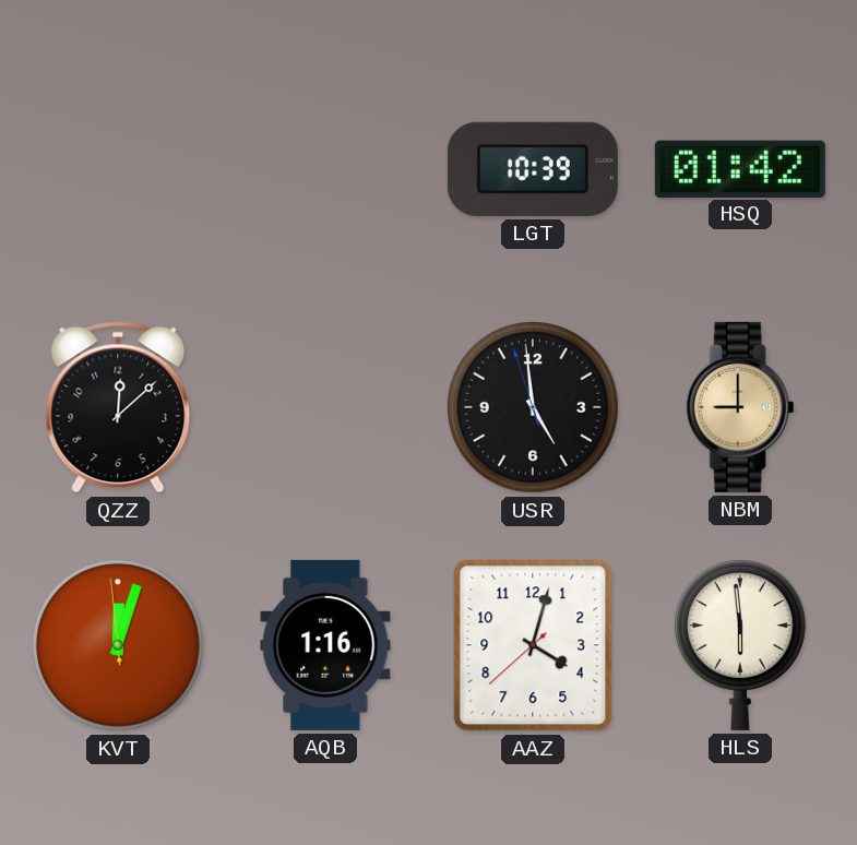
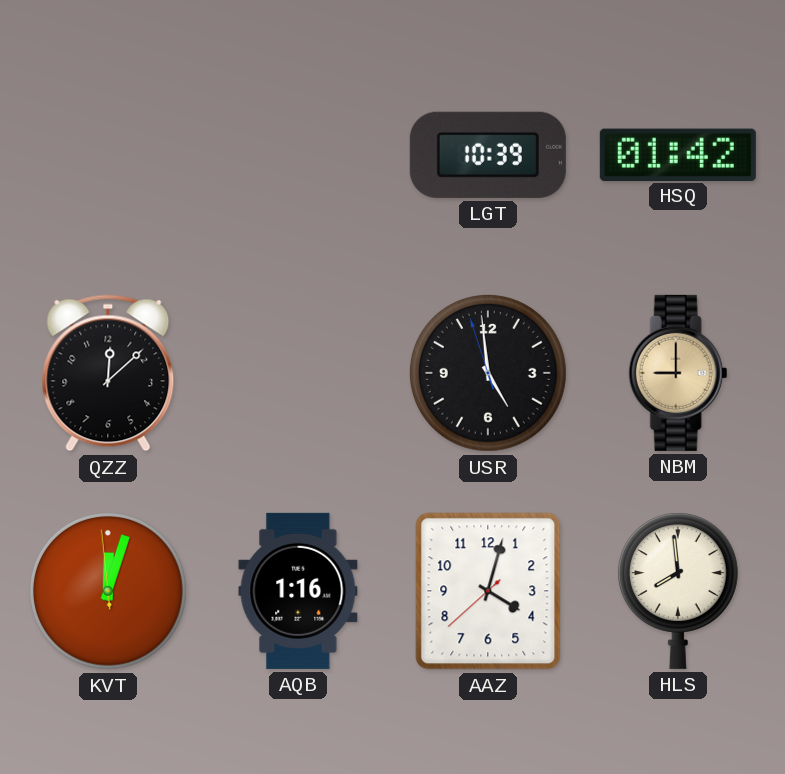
HLS: 5:59 -> 7:59
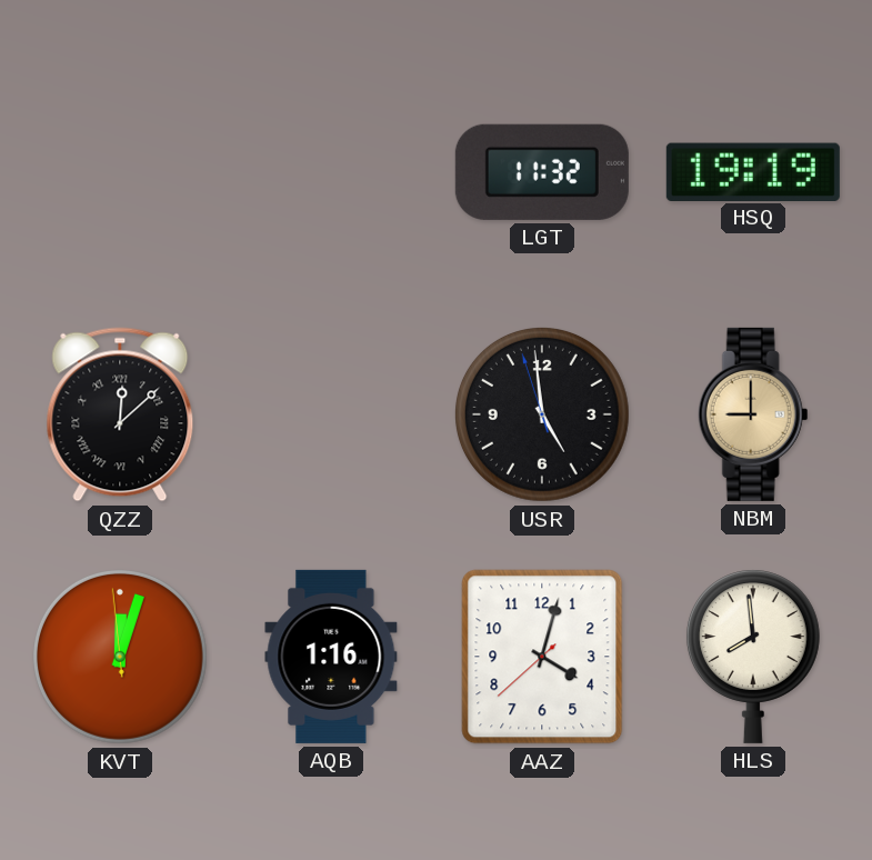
LGT: 10:39 -> 11:32
HSQ: 01:42 -> 19:19
QZZ numerals: Arabic -> Roman
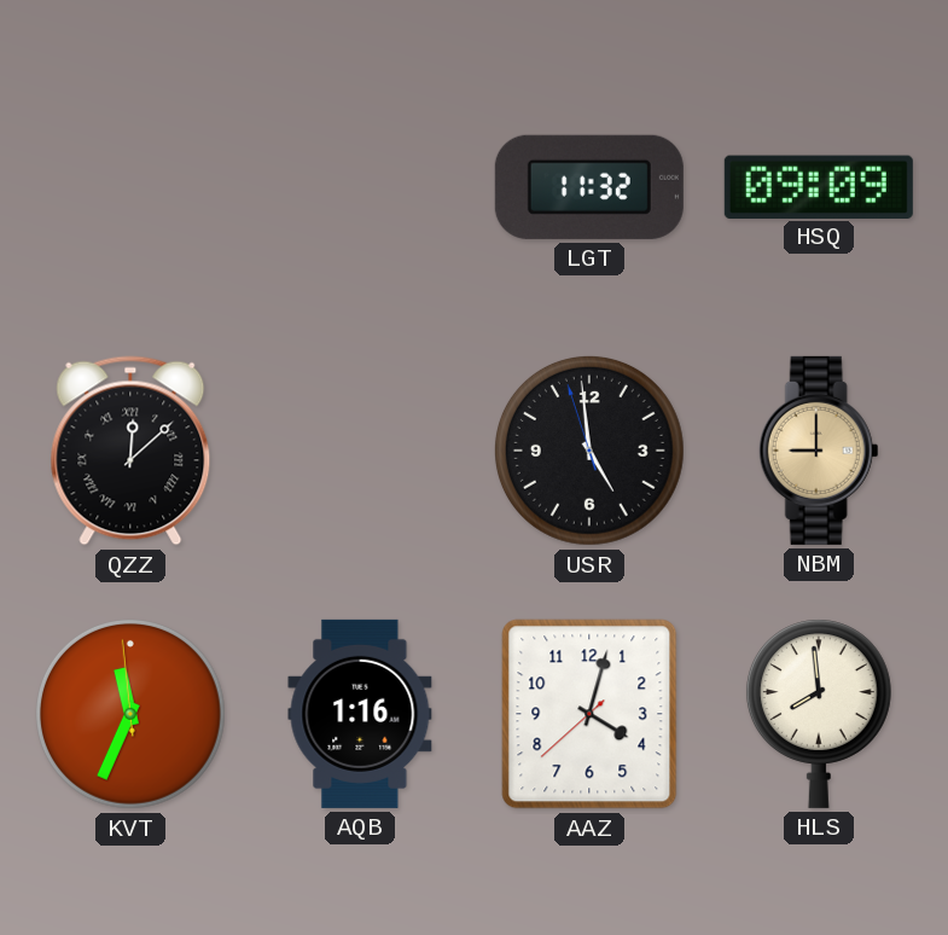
HSQ: 19:19 -> 09:09
KVT: 12:02 -> 11:33
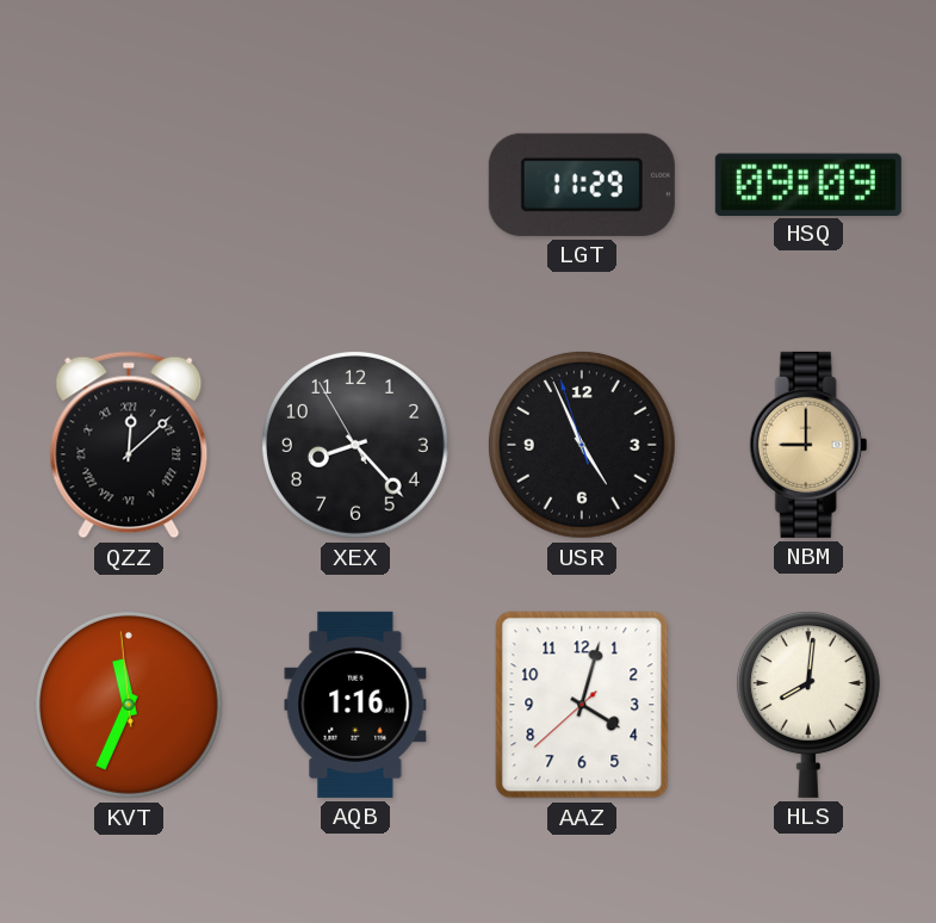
LGT: 11:32 -> 11:29
XEX: none -> 8:22
USR: 4:58 -> 4:55
HLS: 7:59 -> 8:01
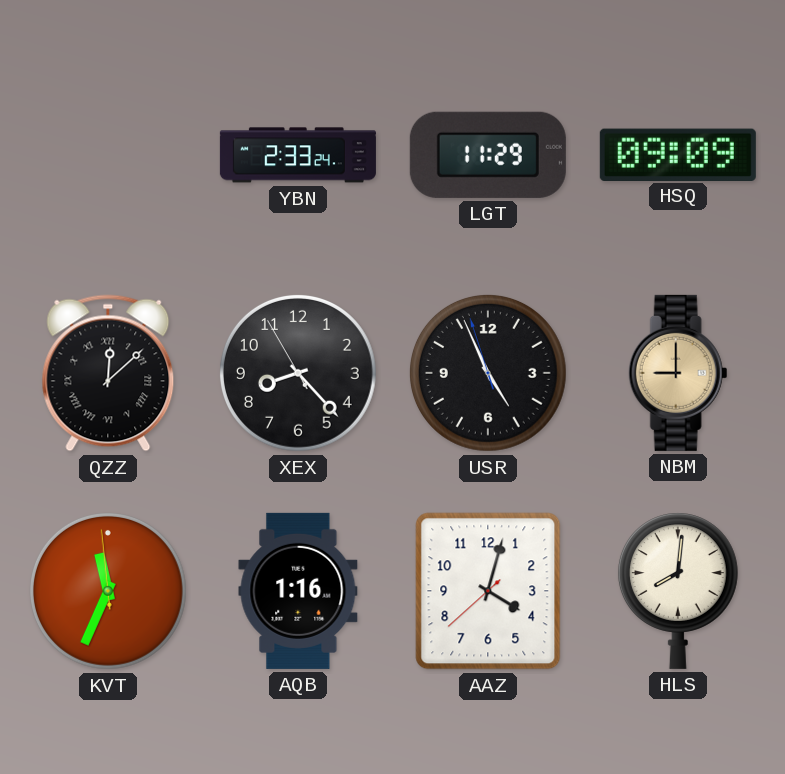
YBN: none -> 2:33
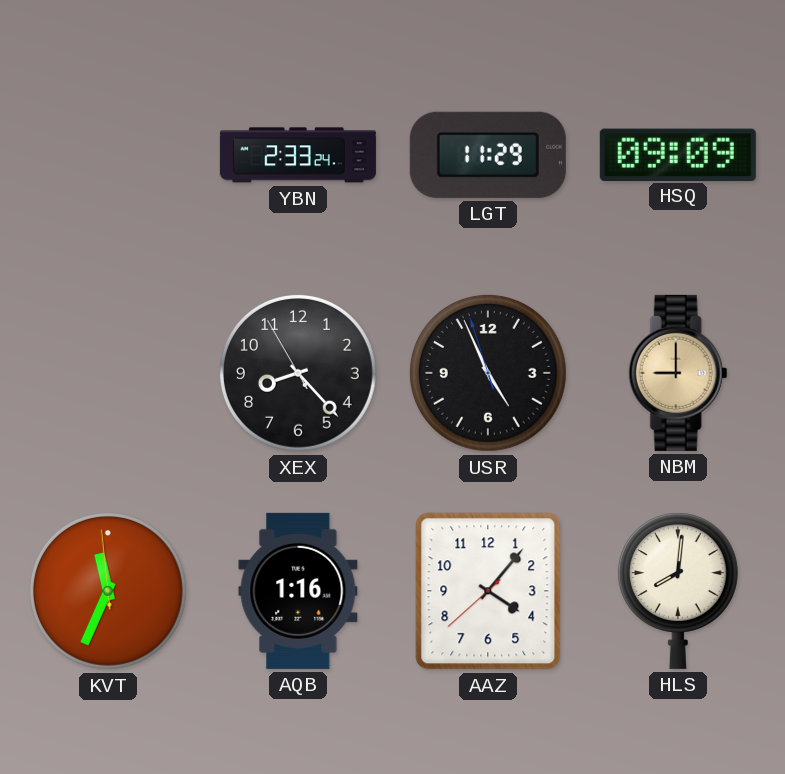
QZZ: 12:08 -> none
AAZ: 4:02 -> 4:06
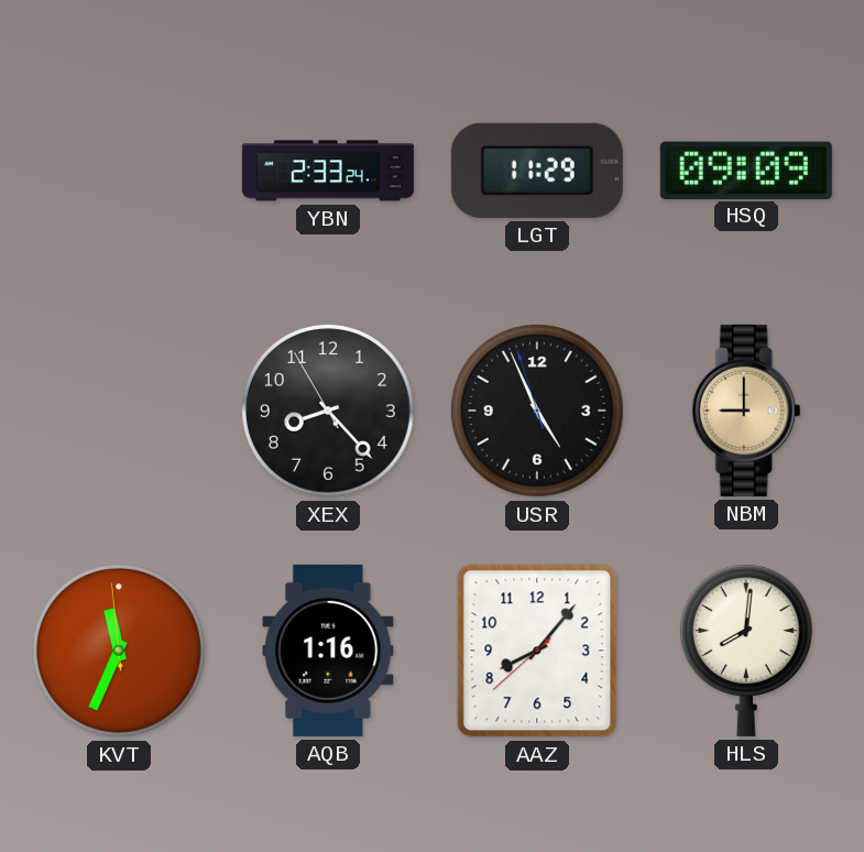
AAZ: 4:06 -> 8:06
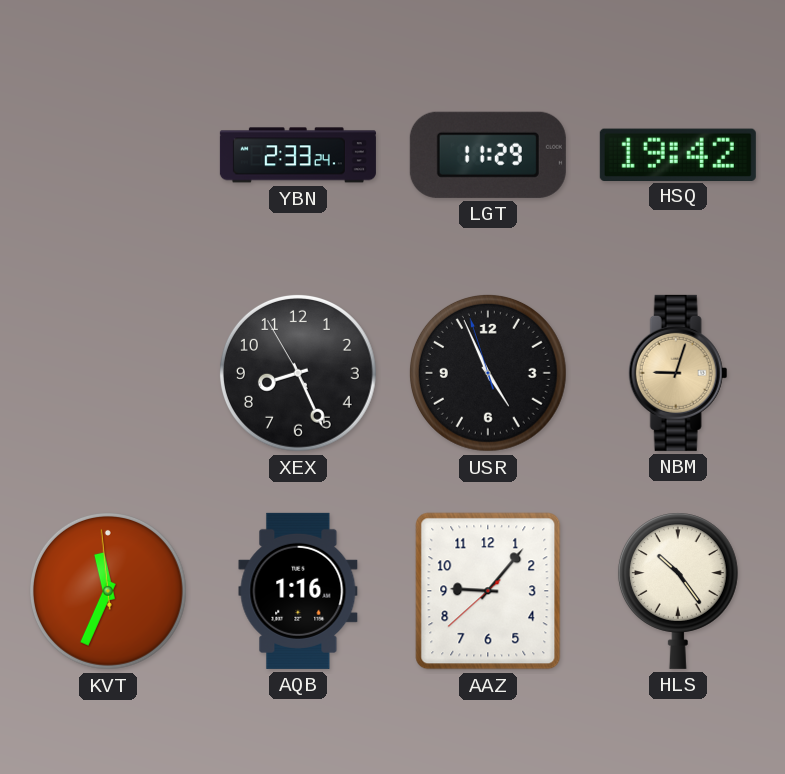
HSQ: 09:09 -> 19:42
XEX: 8:22 -> 8:25
NBM: 9:00 -> 9:03
AAZ: 8:06 -> 9:06
HLS: 8:01 -> 10:24
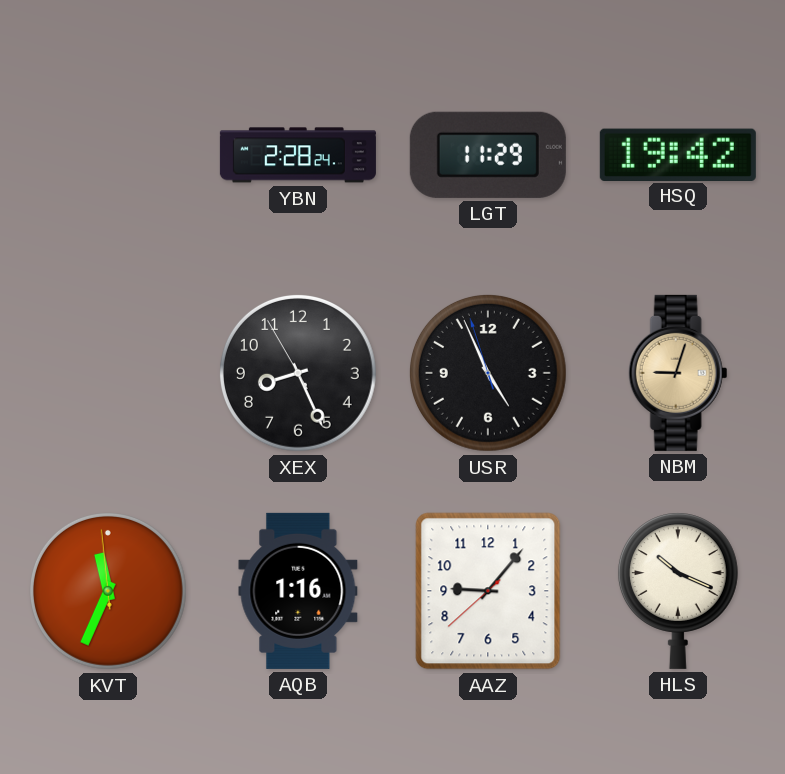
YBN: 2:33 -> 2:28
HLS: 10:24 -> 10:19
